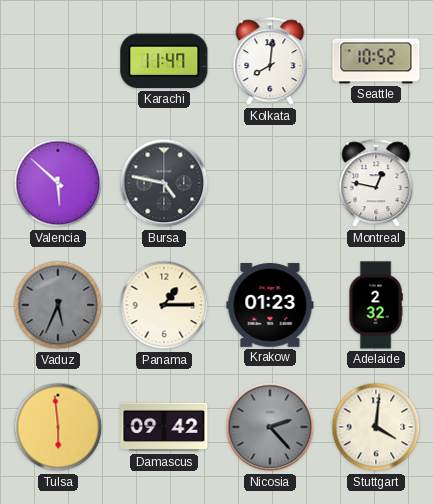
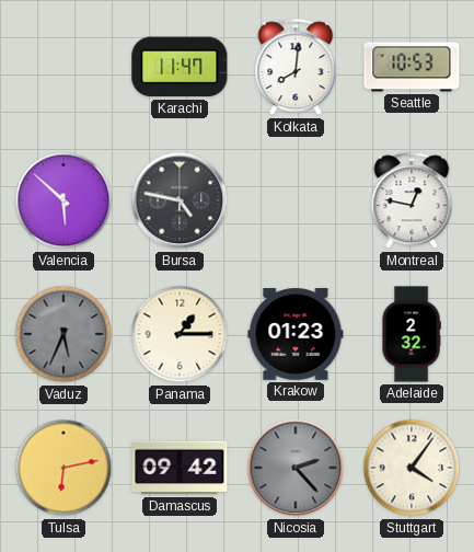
Seattle: 10:52 -> 10:53
Tulsa: 5:59 -> 6:13
Stuttgart: 4:01 -> 4:06
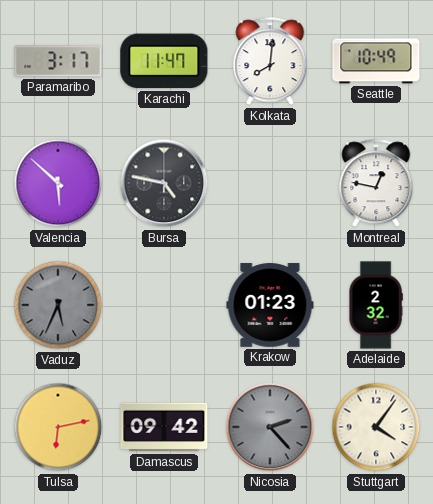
Paramaribo: none -> 3:17
Seattle: 10:53 -> 10:49
Panama: 1:15 -> none
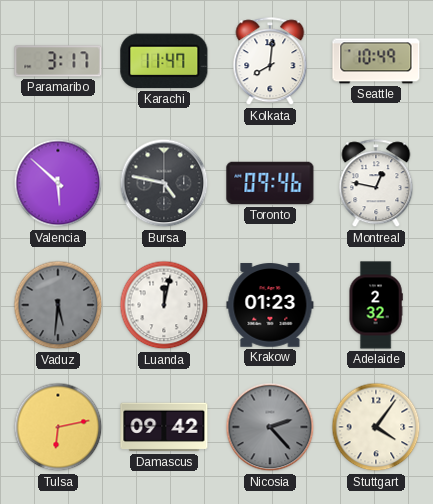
Toronto: none -> 09:46
Vaduz: 5:34 -> 5:31
Luanda: none -> 12:02
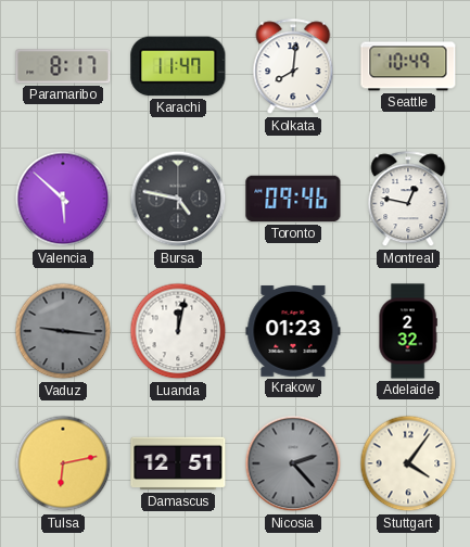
Paramaribo: 3:17 -> 8:17
Vaduz: 5:31 -> 9:16
Damascus: 09:42 -> 12:51
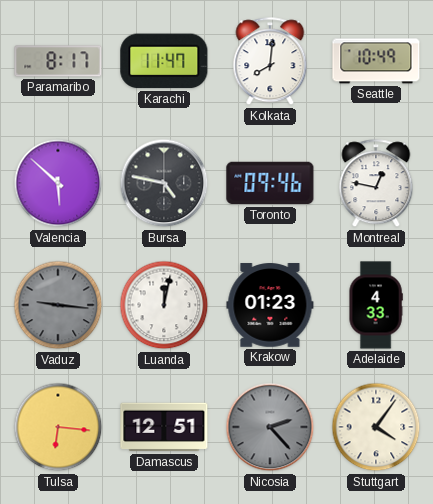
Adelaide: 2:32 -> 4:33
Tulsa: 6:13 -> 6:16
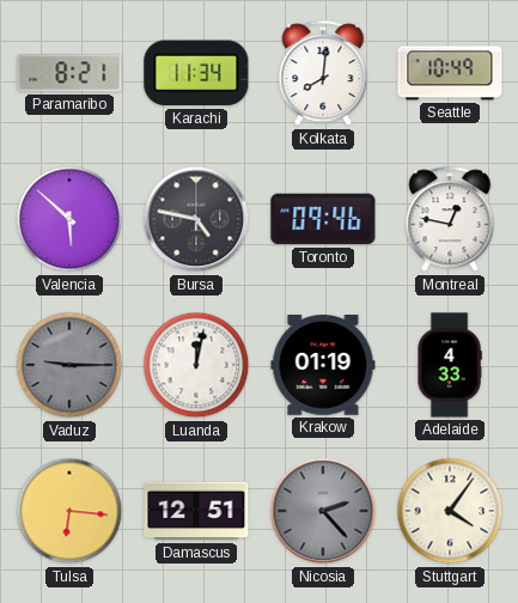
Paramaribo: 8:17 -> 8:21
Karachi: 11:47 -> 11:34
Vaduz: 9:16 -> 9:15
Krakow: 01:23 -> 01:19
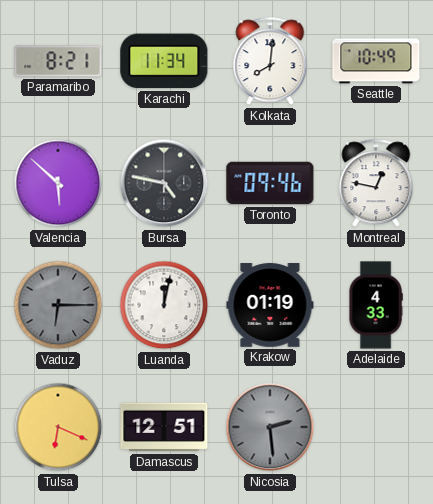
Vaduz: 9:15 -> 6:15
Tulsa: 6:16 -> 6:19
Nicosia: 2:23 -> 2:29
Stuttgart: 4:06 -> none
